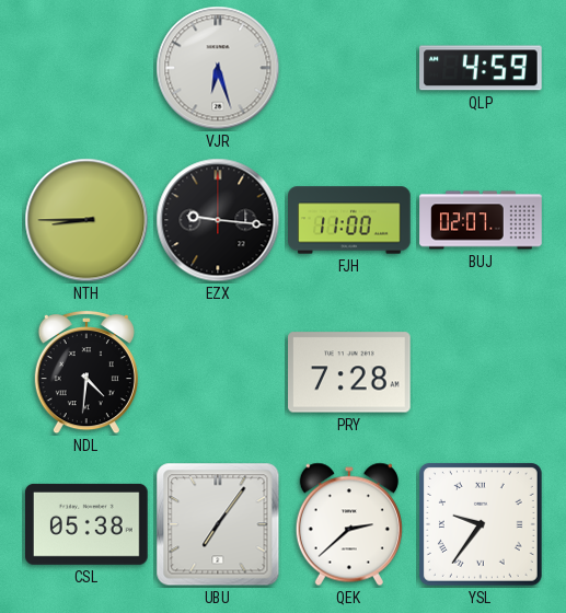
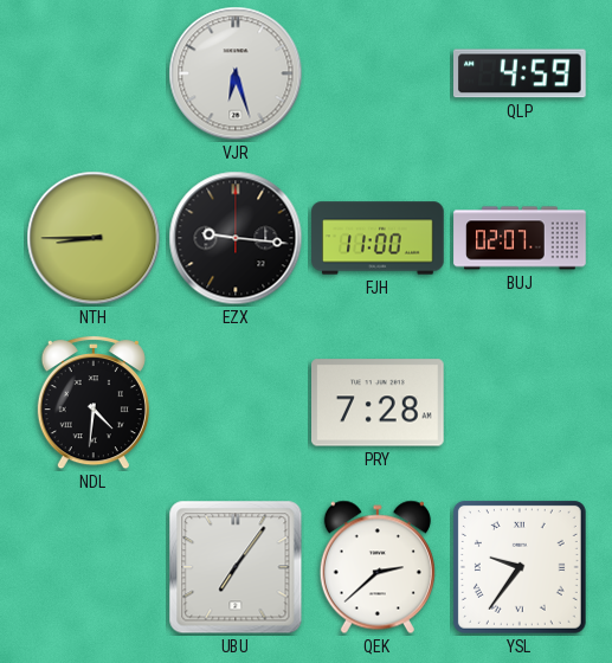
CSL: 05:38 -> none
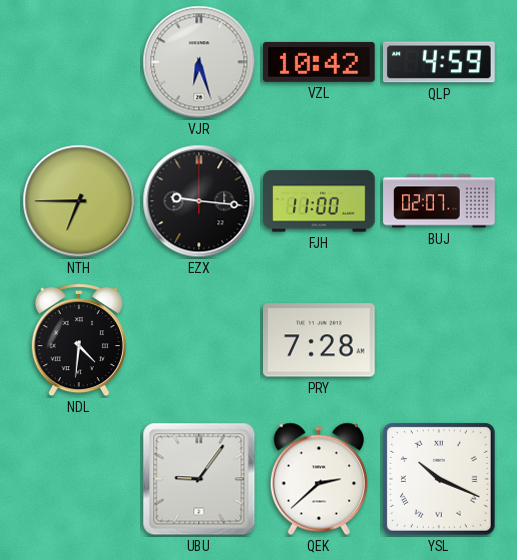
VZL: none -> 10:42
NTH: 8:45 -> 6:45
UBU: 7:06 -> 9:06
YSL: 9:36 -> 10:19
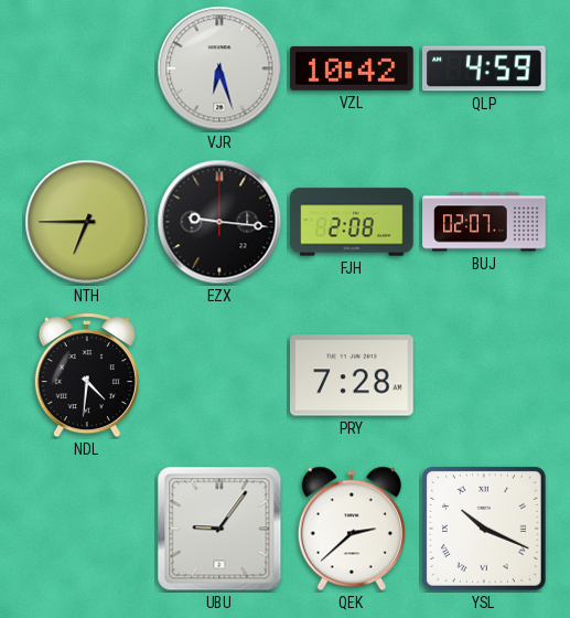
FJH: 11:00 -> 2:08
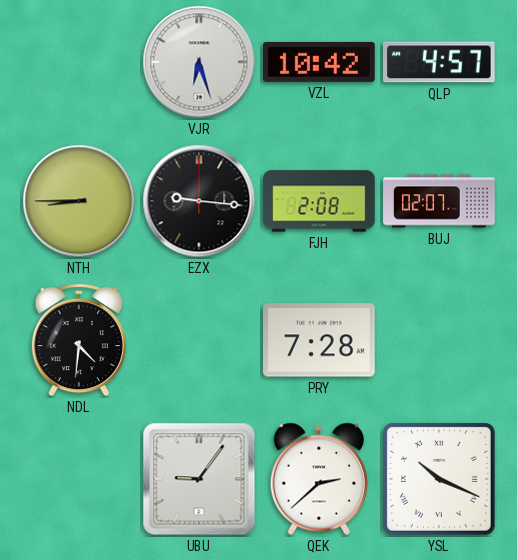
QLP: 4:59 -> 4:57
NTH: 6:45 -> 8:45
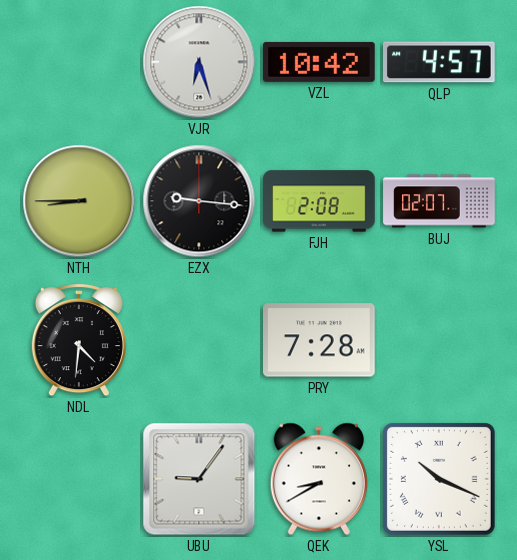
QEK: 2:38 -> 8:40
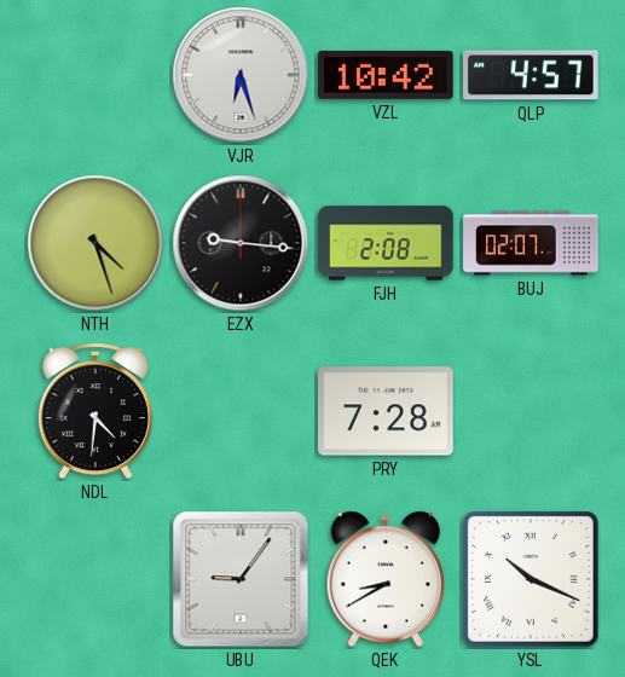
NTH: 8:45 -> 4:27
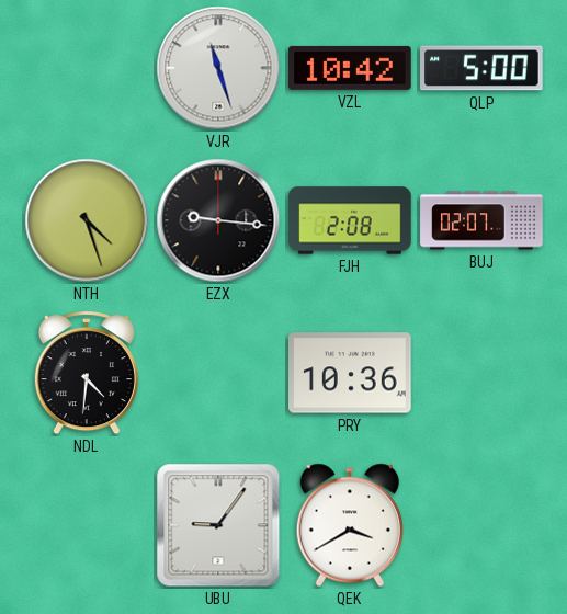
VJR: 6:27 -> 11:27
QLP: 4:57 -> 5:00
PRY: 7:28 -> 10:36
QEK: 8:40 -> 3:40
YSL: 10:19 -> none
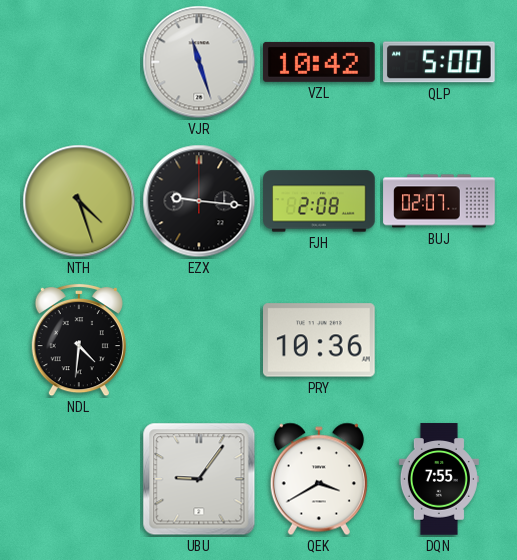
DQN: none -> 7:55
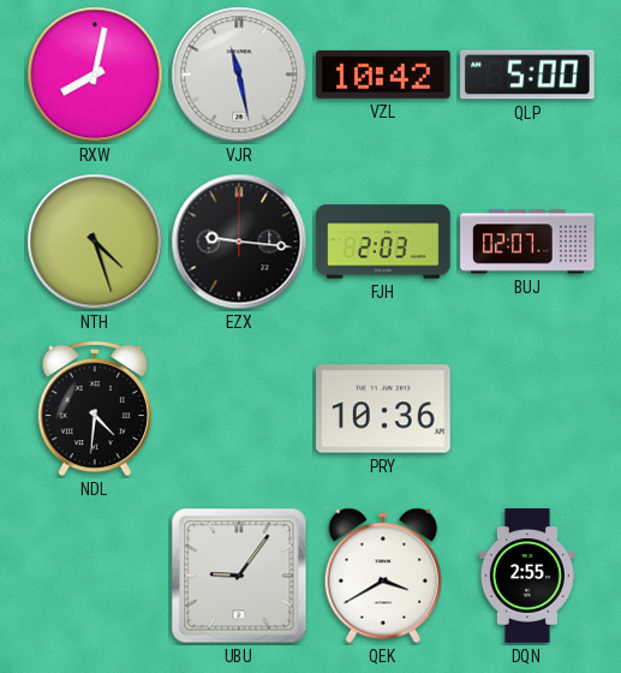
RXW: none -> 8:02
VJR: 11:27 -> 11:28
FJH: 2:08 -> 2:03
DQN: 7:55 -> 2:55
